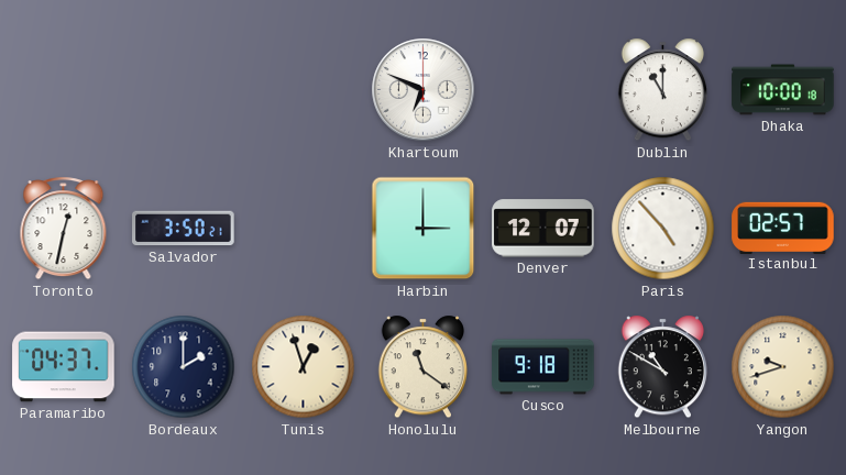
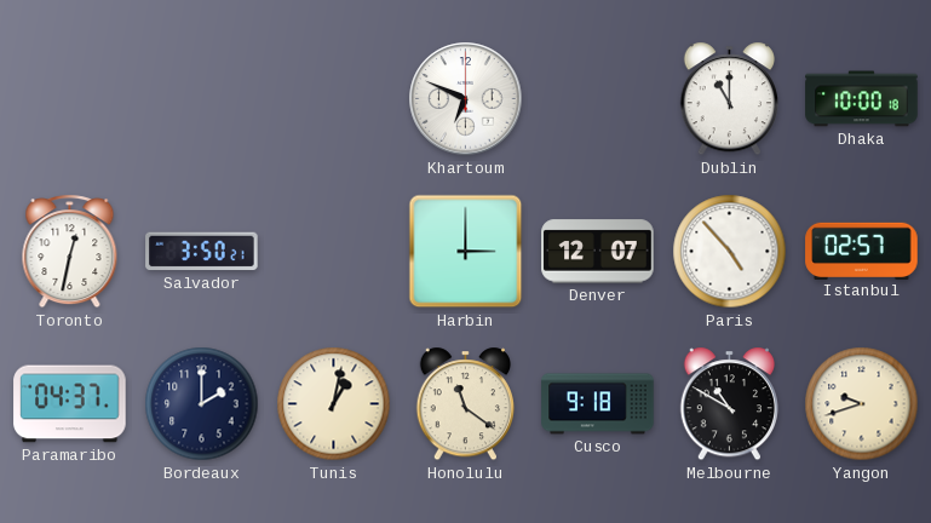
Tunis: 12:57 -> 1:02
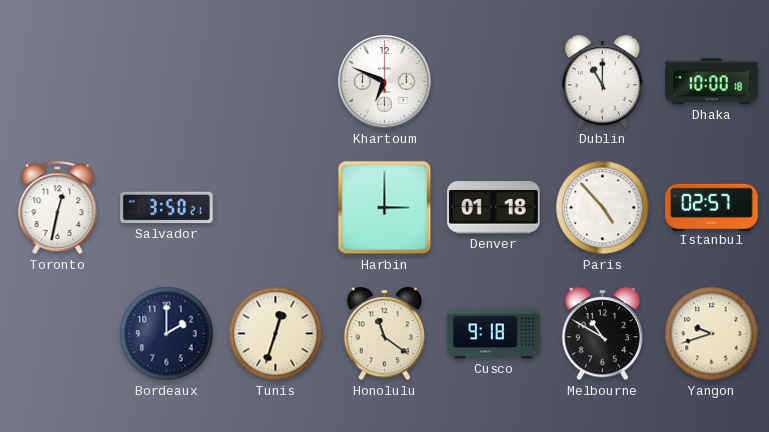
Denver: 12:07 -> 01:18
Paramaribo: 04:37 -> none
Tunis: 1:02 -> 12:33
